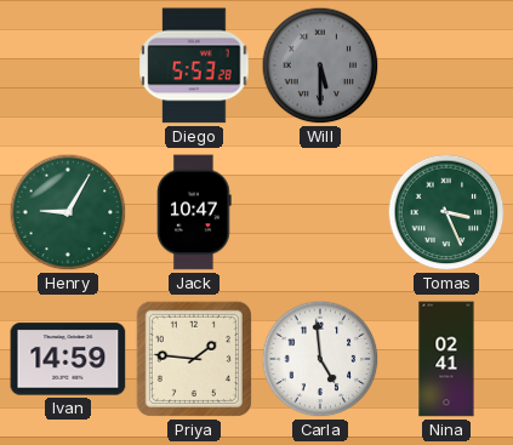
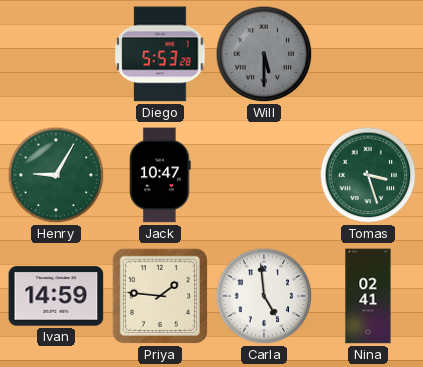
Tomas: 3:26 -> 3:27
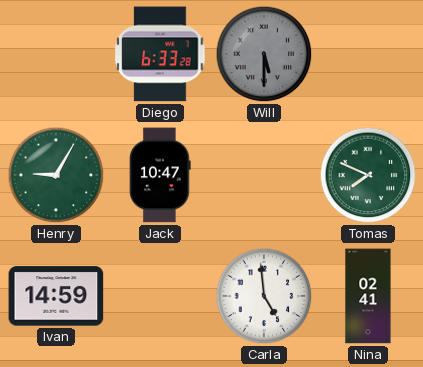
Diego: 5:53 -> 6:33
Tomas: 3:27 -> 7:49
Priya: 1:46 -> none
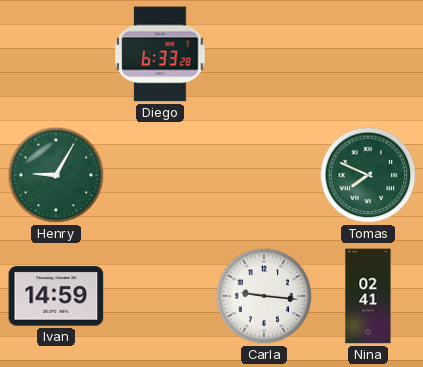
Will: 5:30 -> none
Jack: 10:47 -> none
Carla: 4:59 -> 9:16
